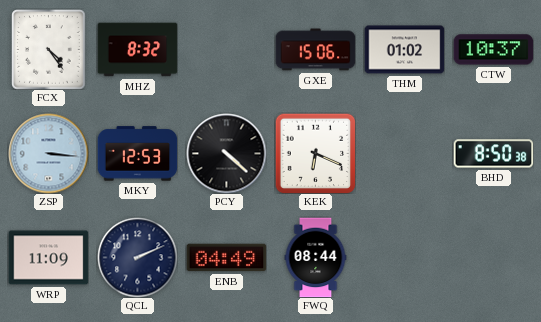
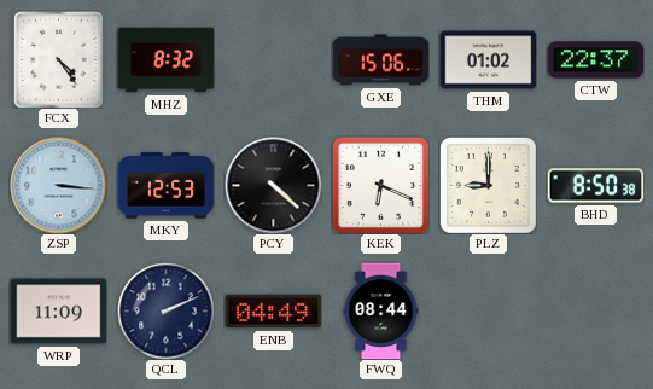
CTW: 10:37 -> 22:37
PLZ: none -> 9:00
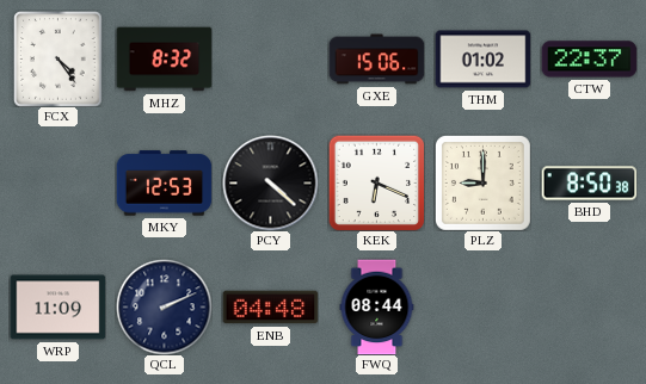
ZSP: 3:16 -> none
ENB: 04:49 -> 04:48
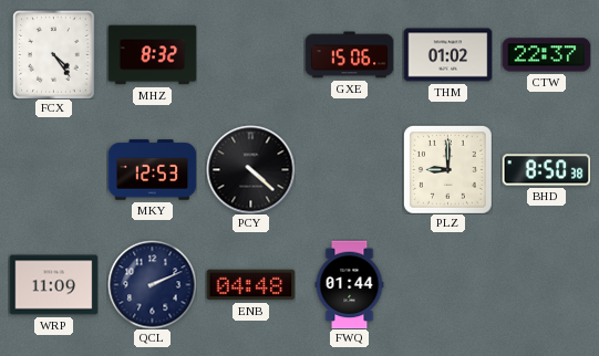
KEK: 6:19 -> none
FWQ: 08:44 -> 01:44
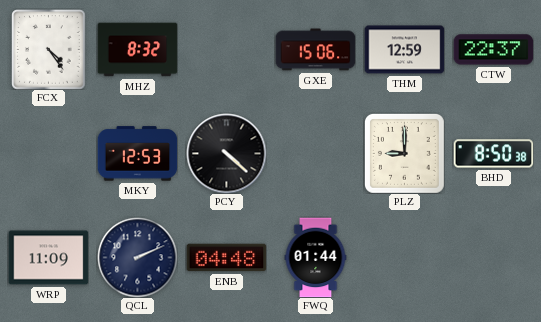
THM: 01:02 -> 12:59
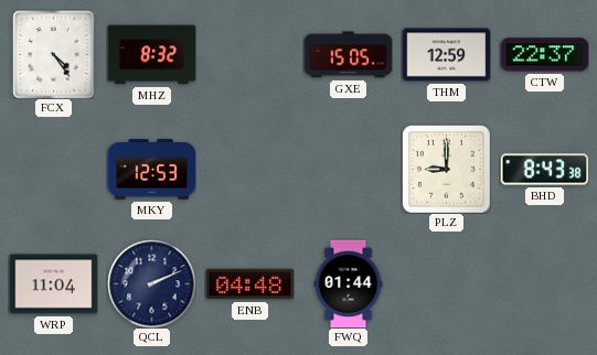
GXE: 15:06 -> 15:05
PCY: 4:22 -> none
BHD: 8:50 -> 8:43
WRP: 11:09 -> 11:04
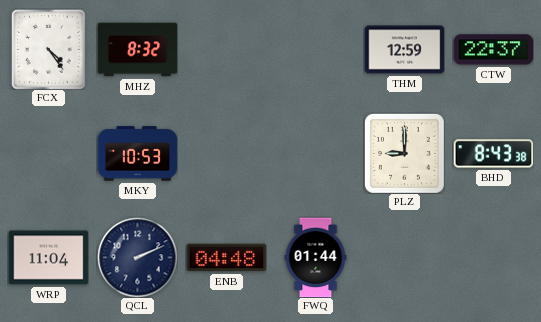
GXE: 15:05 -> none
MKY: 12:53 -> 10:53
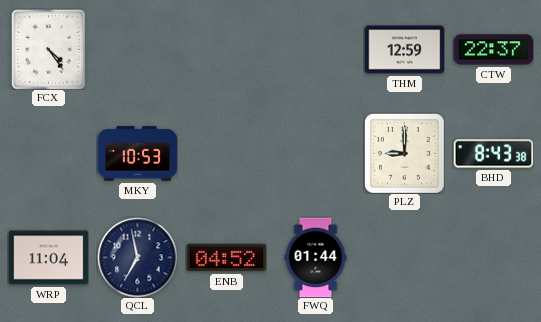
MHZ: 8:32 -> none
QCL: 2:11 -> 6:58
ENB: 04:48 -> 04:52
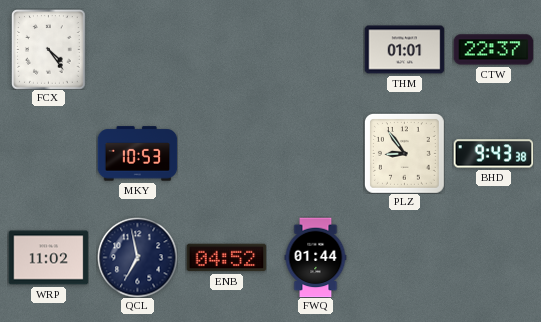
THM: 12:59 -> 01:01
PLZ: 9:00 -> 8:54
BHD: 8:43 -> 9:43
WRP: 11:04 -> 11:02
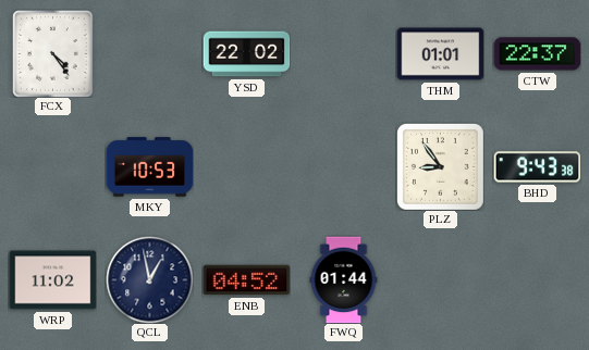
YSD: none -> 22:02
QCL: 6:58 -> 12:58
